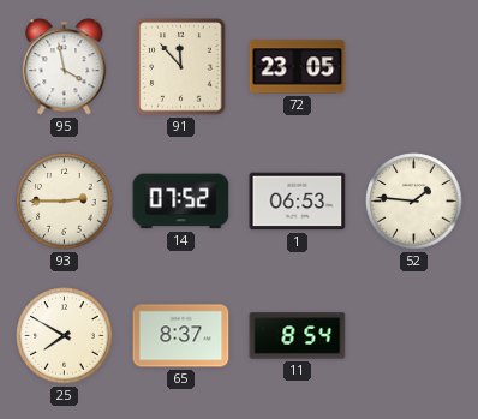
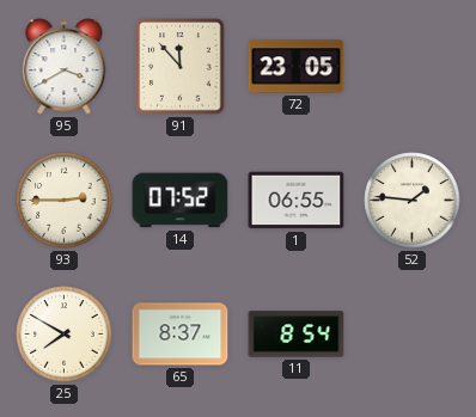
95: 3:58 -> 3:40
1: 06:53 -> 06:55
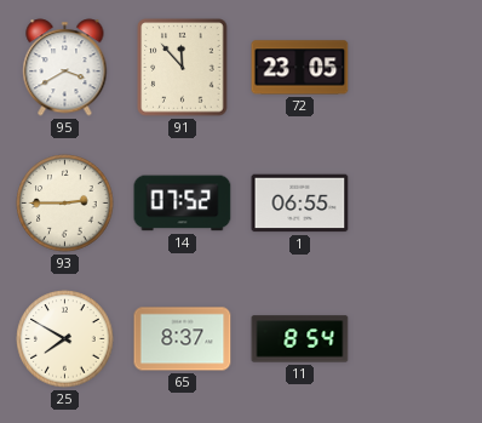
52: 1:46 -> none
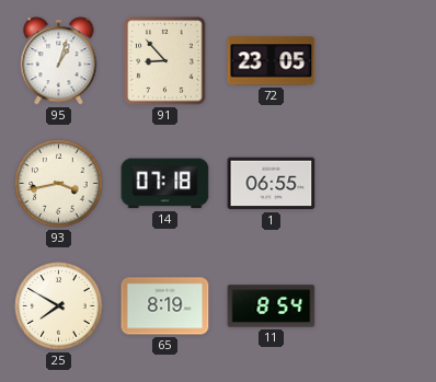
95: 3:40 -> 1:03
91: 11:53 -> 8:53
93: 2:45 -> 3:43
14: 07:52 -> 07:18
65: 8:37 -> 8:19
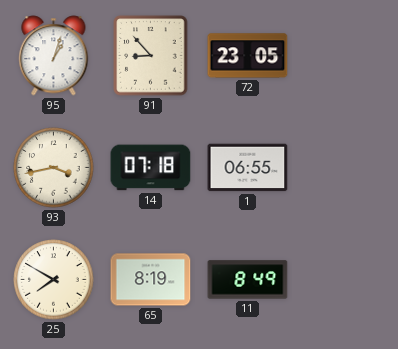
11: 8:54 -> 8:49
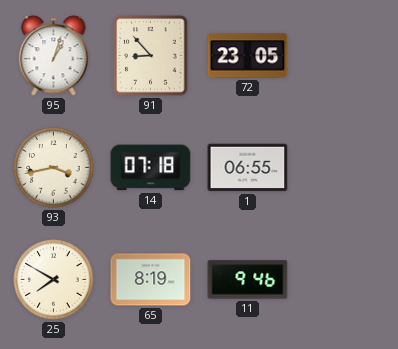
11: 8:49 -> 9:46
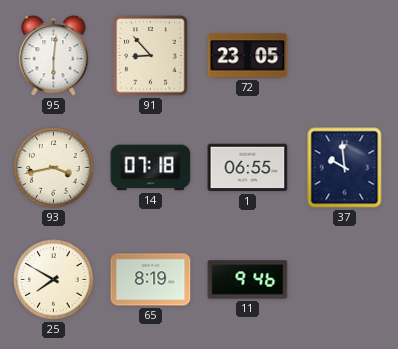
95: 1:03 -> 6:01
37: none -> 9:59
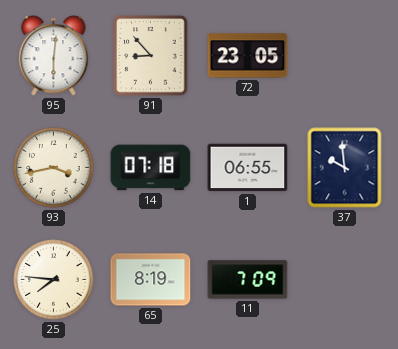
25: 7:50 -> 7:46
11: 9:46 -> 7:09
